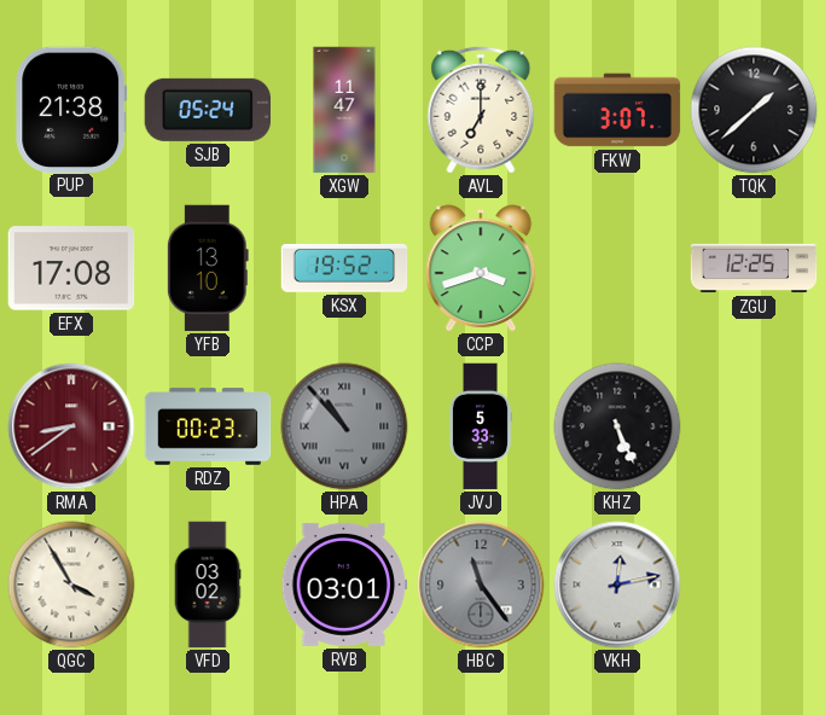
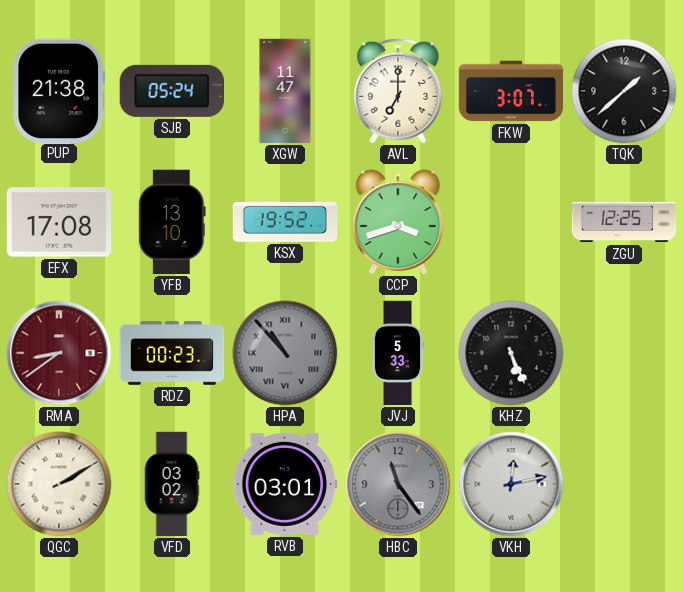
QGC: 3:55 -> 2:10
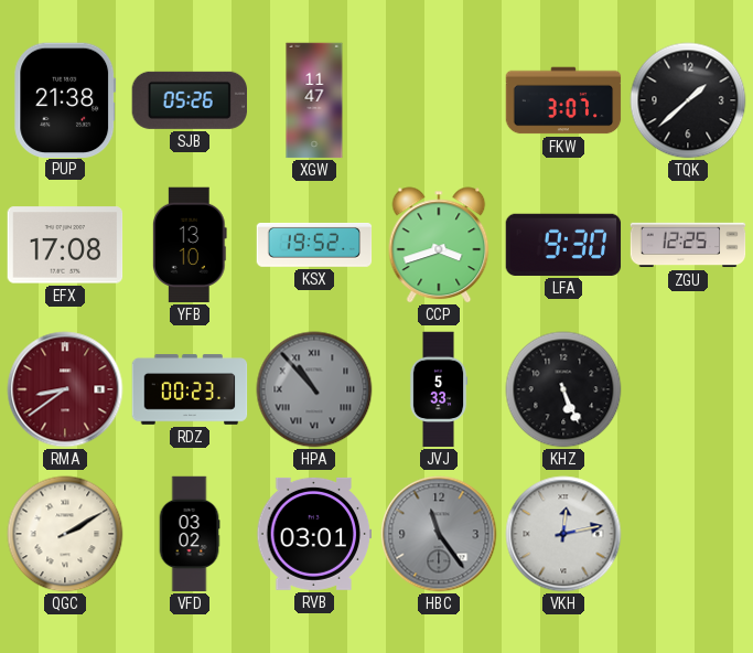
SJB: 05:24 -> 05:26
AVL: 7:00 -> none
LFA: none -> 9:30
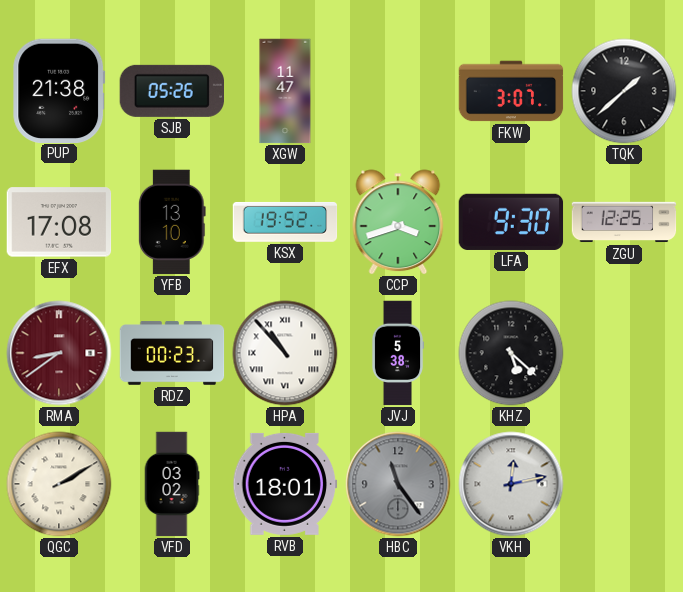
HPA dial: grey -> white
JVJ: 5:33 -> 5:38
KHZ: 5:26 -> 5:22
RVB: 03:01 -> 18:01
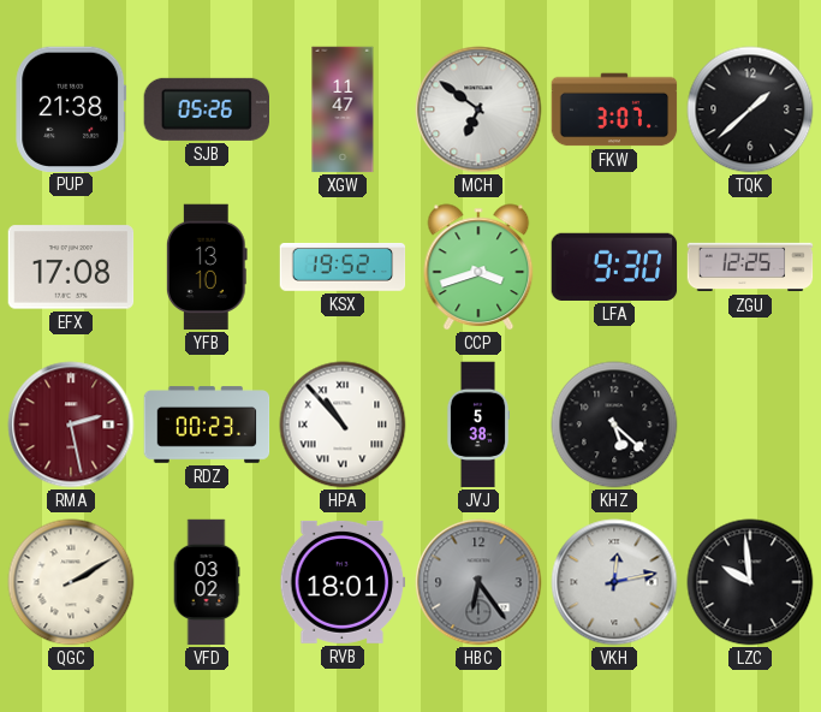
MCH: none -> 6:51
RMA: 8:39 -> 2:28
HBC: 11:24 -> 6:24
LZC: none -> 9:59
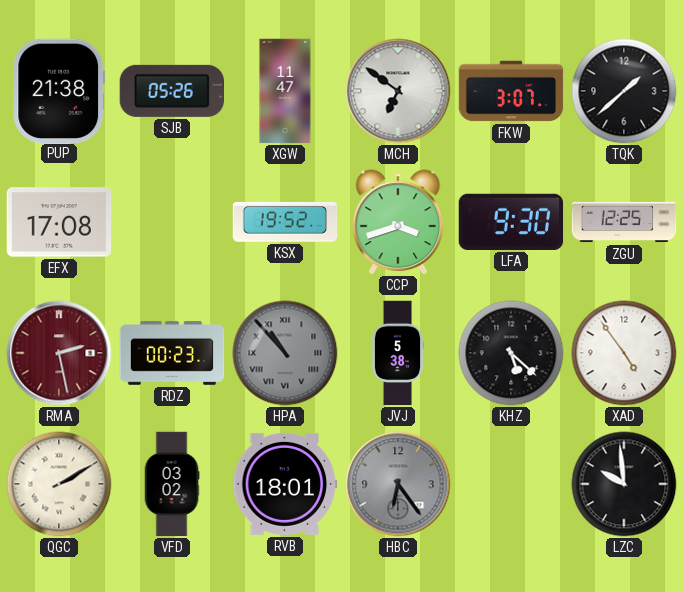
YFB: 13:10 -> none
HPA dial: white -> grey
XAD: none -> 4:54
VKH: 12:13 -> none
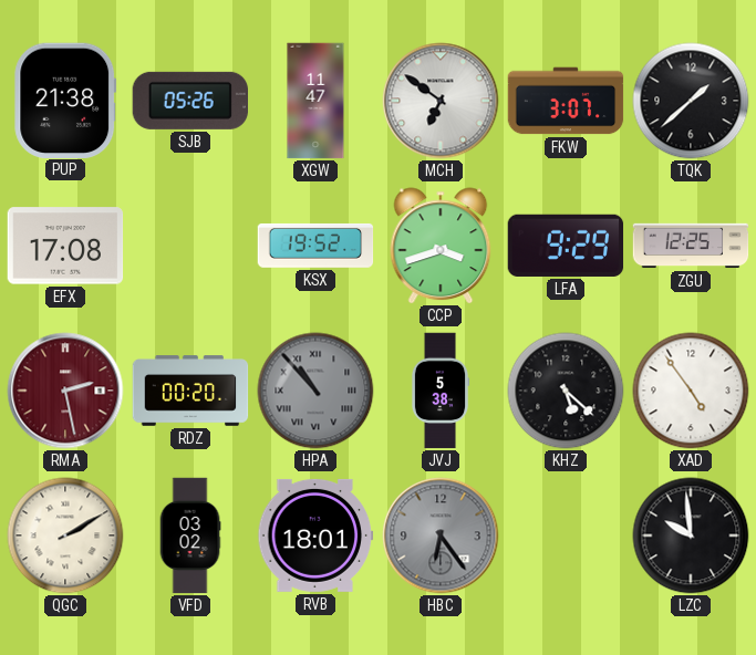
LFA: 9:30 -> 9:29
RDZ: 00:23 -> 00:20
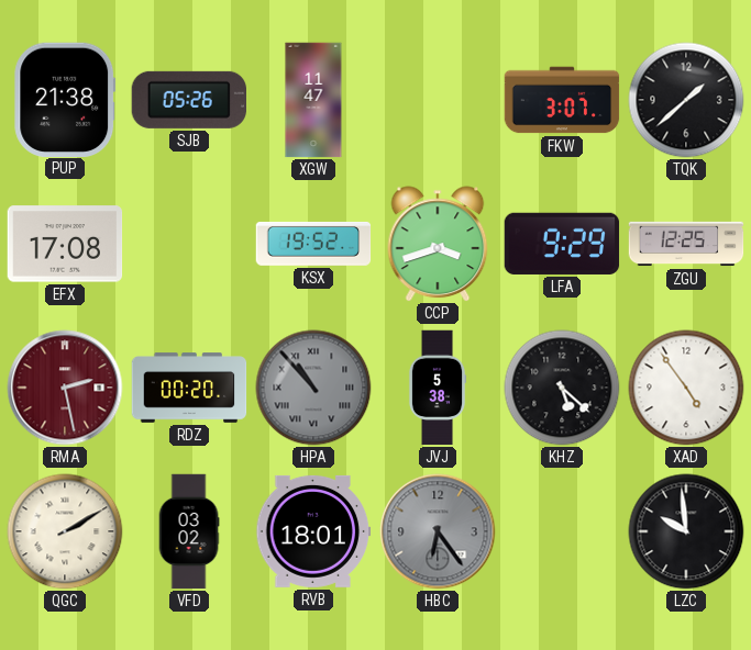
MCH: 6:51 -> none
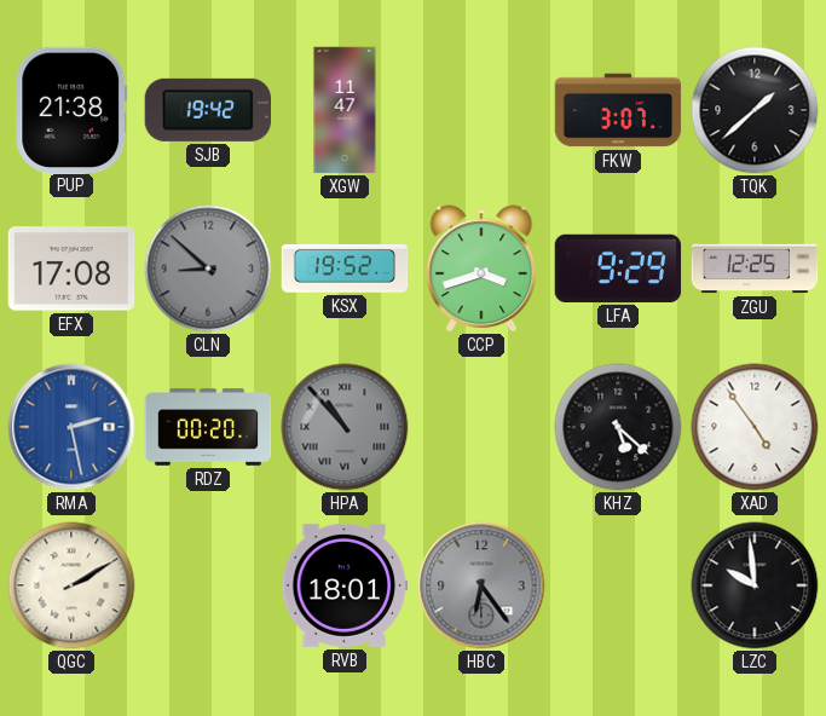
SJB: 05:26 -> 19:42
CLN: none -> 8:52
RMA dial: burgundy -> blue
JVJ: 5:38 -> none
VFD: 03:02 -> none
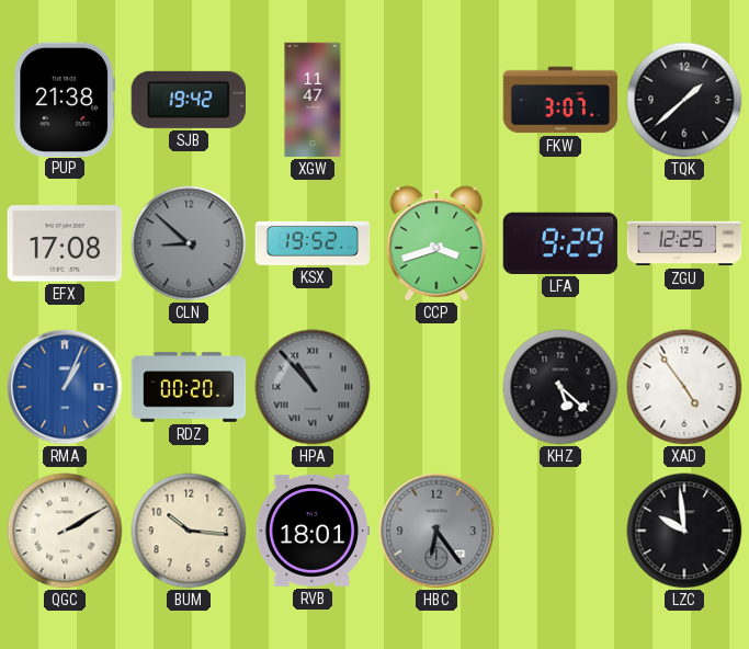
RMA: 2:28 -> 1:04
BUM: none -> 10:16
